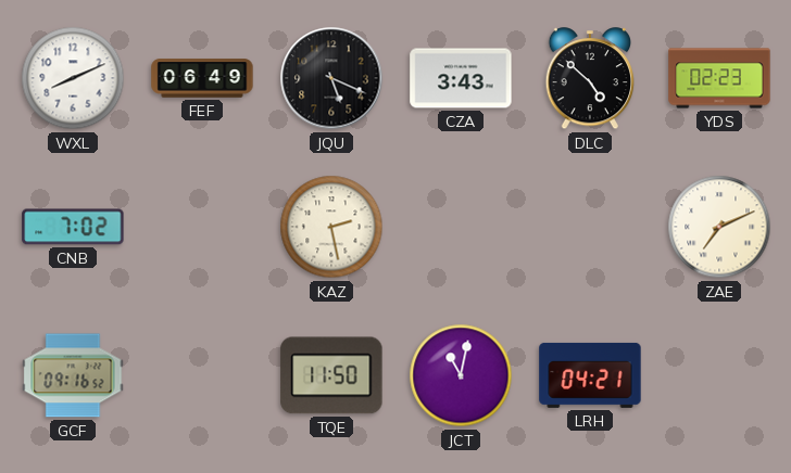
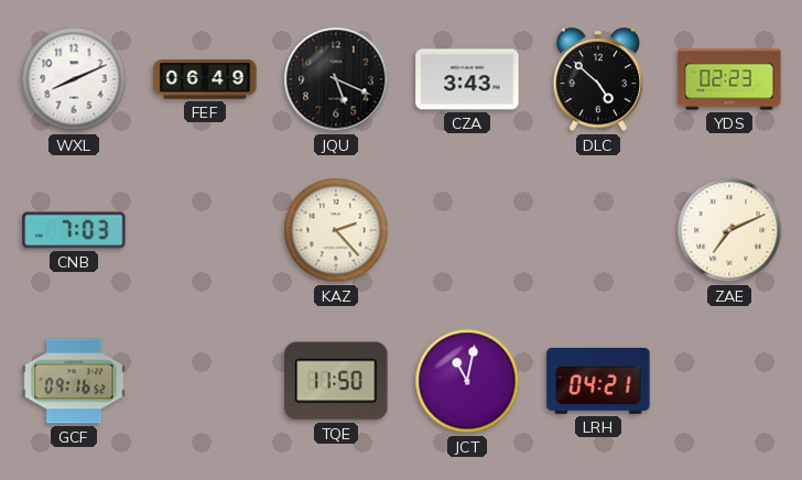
CNB: 7:02 -> 7:03
KAZ: 2:28 -> 2:23
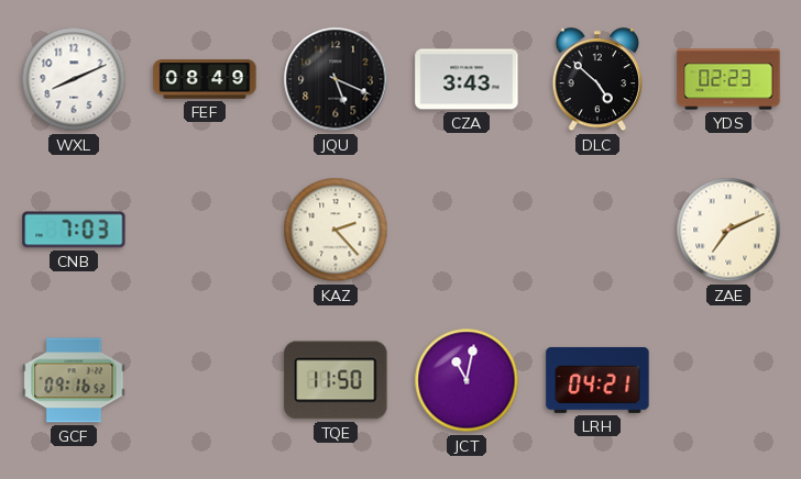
FEF: 06:49 -> 08:49
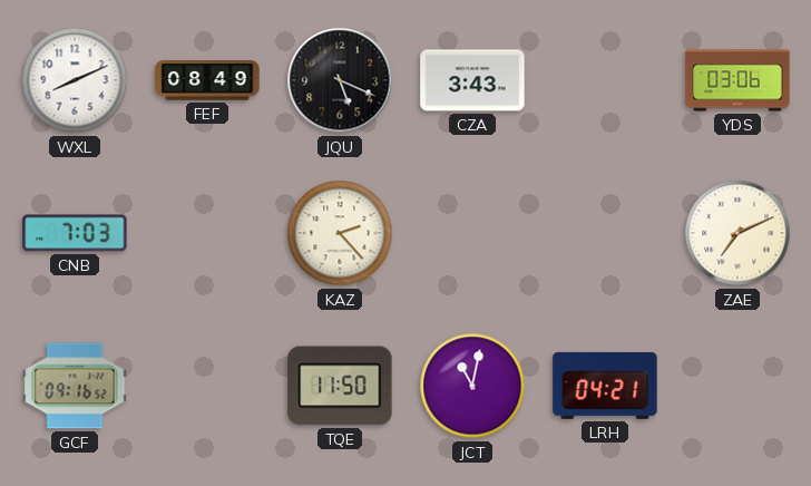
DLC: 4:52 -> none
YDS: 02:23 -> 03:06
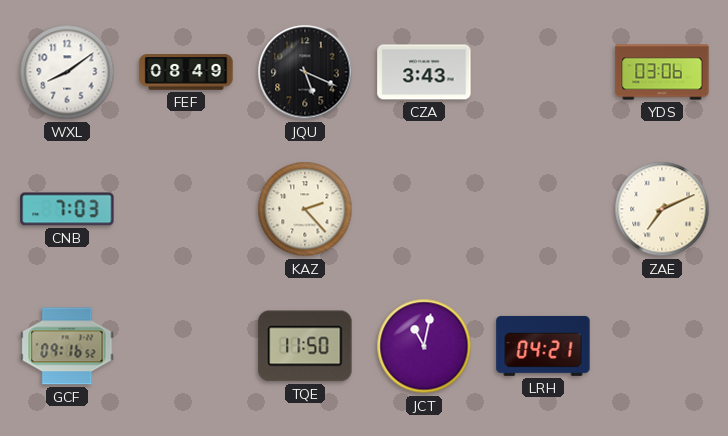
WXL: 8:11 -> 8:09
